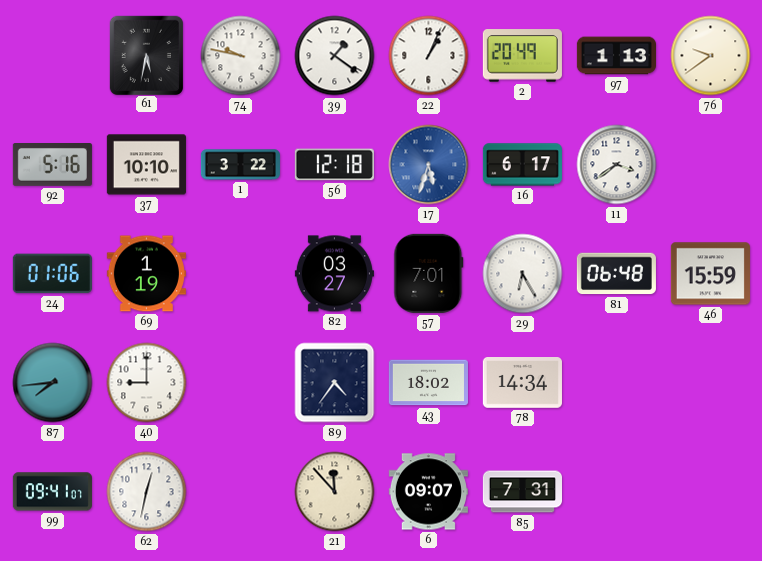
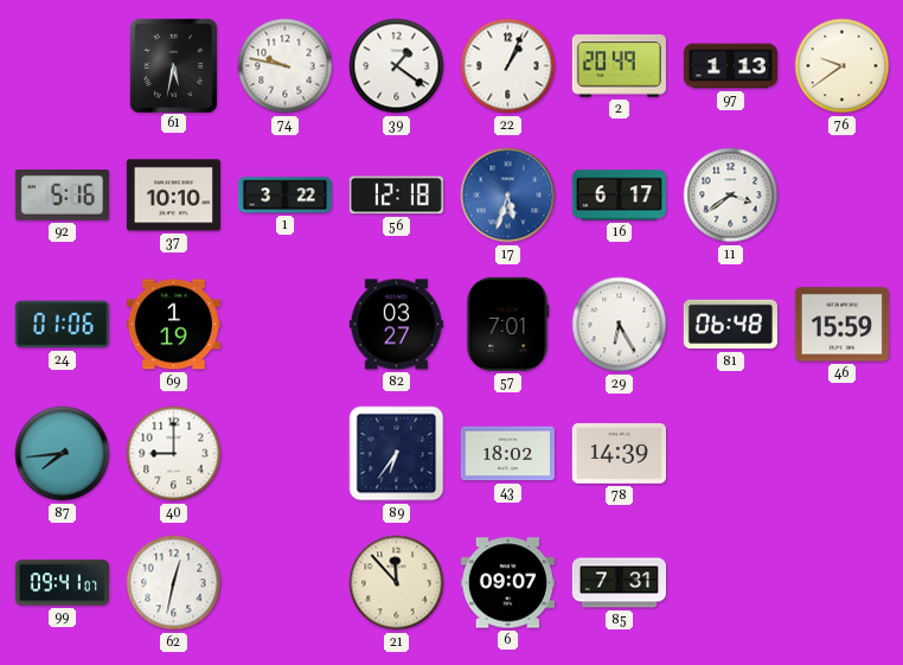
89: 4:36 -> 6:36
78: 14:34 -> 14:39
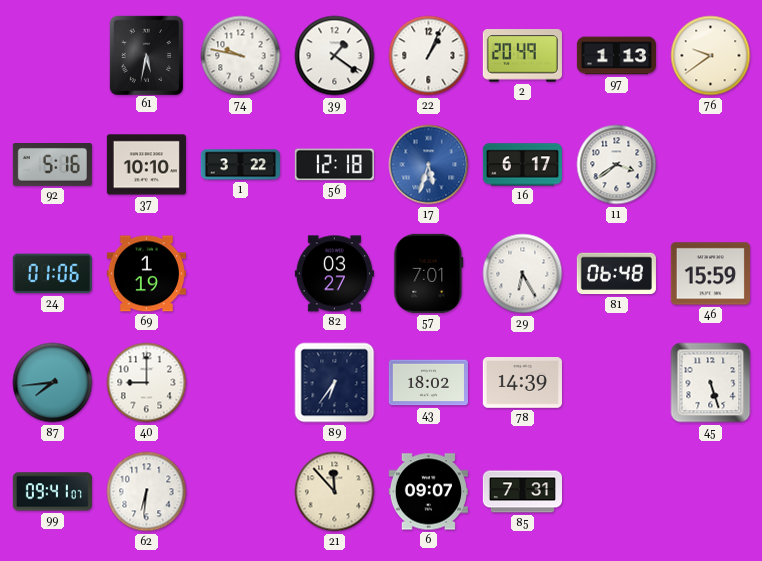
45: none -> 5:27
62: 12:32 -> 6:31
